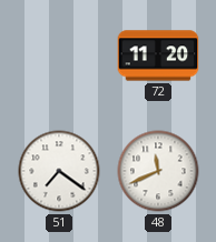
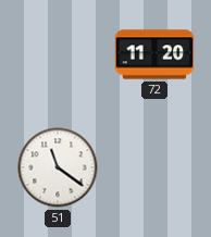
51: 7:21 -> 11:21
48: 11:41 -> none
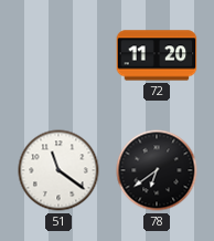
78: none -> 6:39
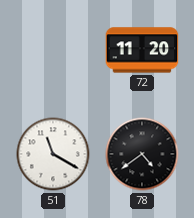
51: 11:21 -> 11:20
78: 6:39 -> 4:39
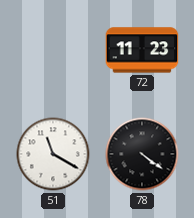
72: 11:20 -> 11:23
78: 4:39 -> 4:21
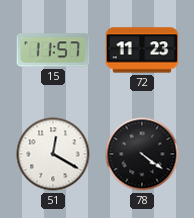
15: none -> 11:57
51: 11:20 -> 12:20
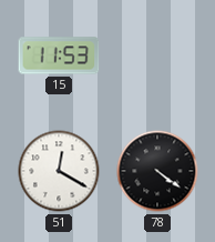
15: 11:57 -> 11:53
72: 11:23 -> none
